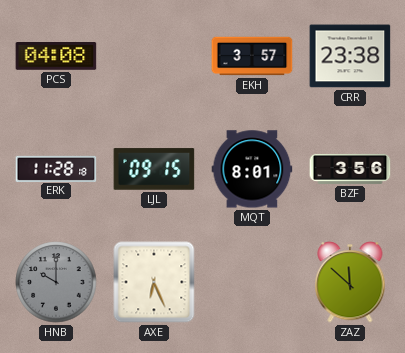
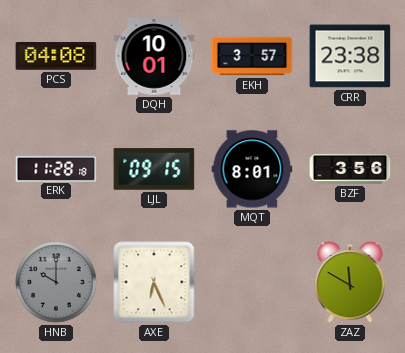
DQH: none -> 10:01
ZAZ: 11:52 -> 11:50
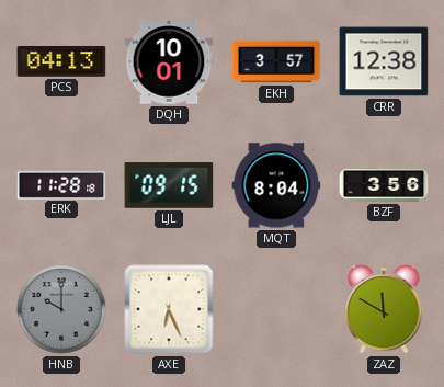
PCS: 04:08 -> 04:13
CRR: 23:38 -> 12:38
MQT: 8:01 -> 8:04
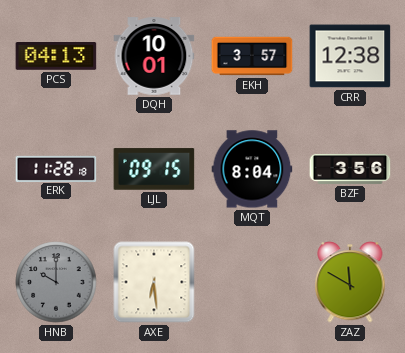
AXE: 6:26 -> 6:29
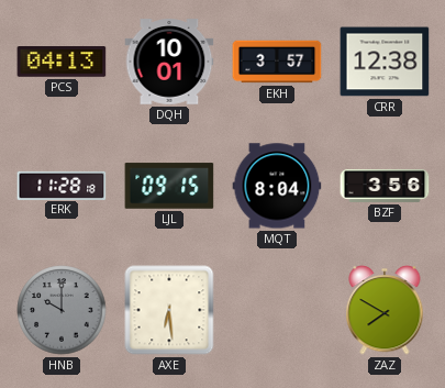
ZAZ: 11:50 -> 7:50
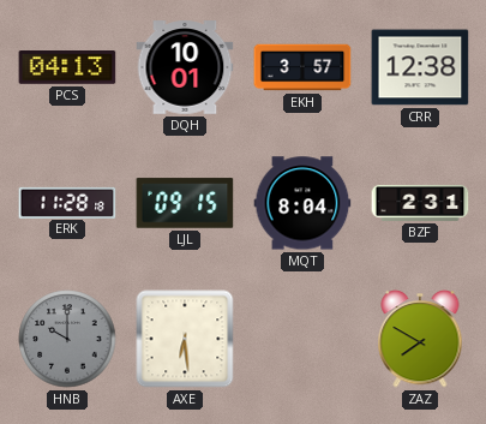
BZF: 3:56 -> 2:31
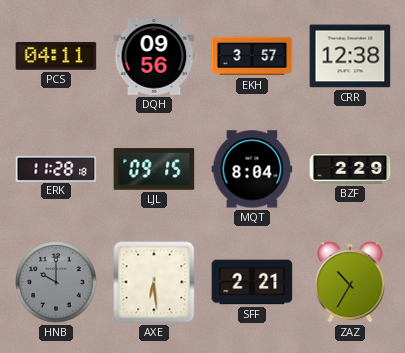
PCS: 04:13 -> 04:11
DQH: 10:01 -> 09:56
BZF: 2:31 -> 2:29
SFF: none -> 2:21
ZAZ: 7:50 -> 10:35
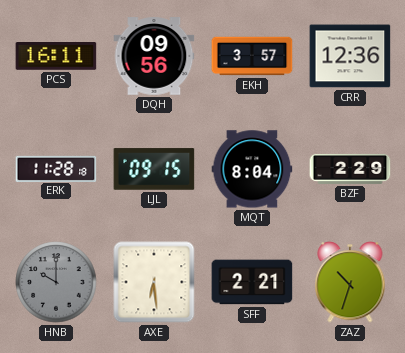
PCS: 04:11 -> 16:11
CRR: 12:38 -> 12:36
ZAZ: 10:35 -> 10:33
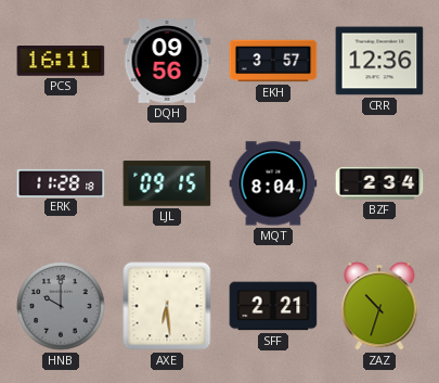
BZF: 2:29 -> 2:34
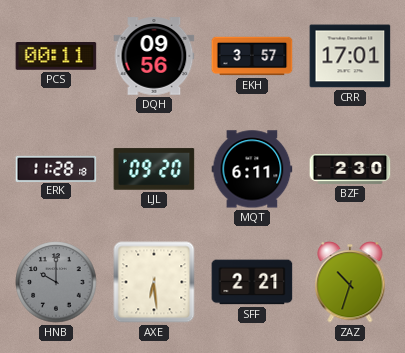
PCS: 16:11 -> 00:11
CRR: 12:36 -> 17:01
LJL: 09:15 -> 09:20
MQT: 8:04 -> 6:11
BZF: 2:34 -> 2:30
